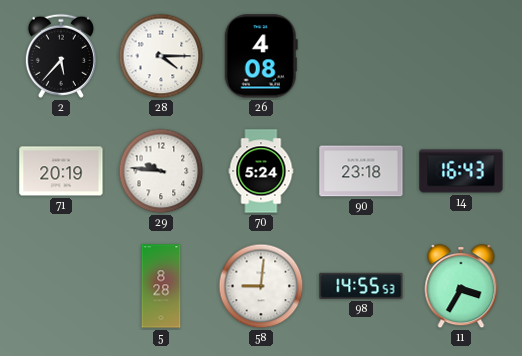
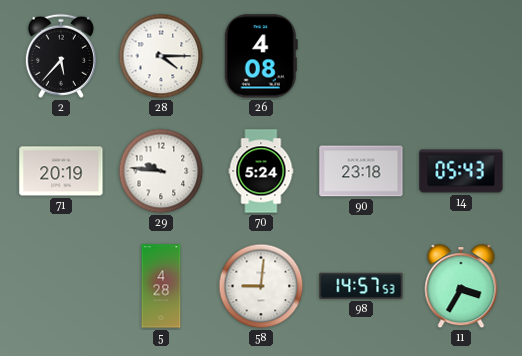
14: 16:43 -> 05:43
5: 8:28 -> 4:28
98: 14:55 -> 14:57
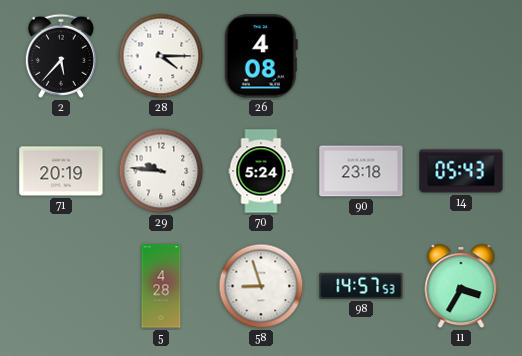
58: 9:01 -> 8:57
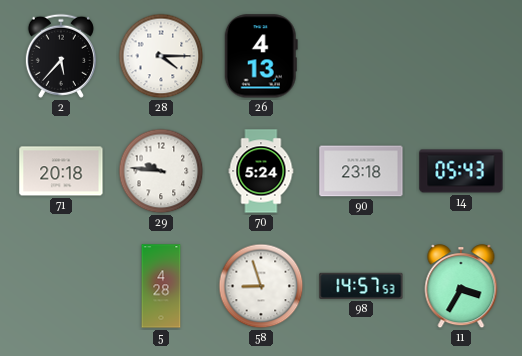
26: 4:08 -> 4:13
71: 20:19 -> 20:18
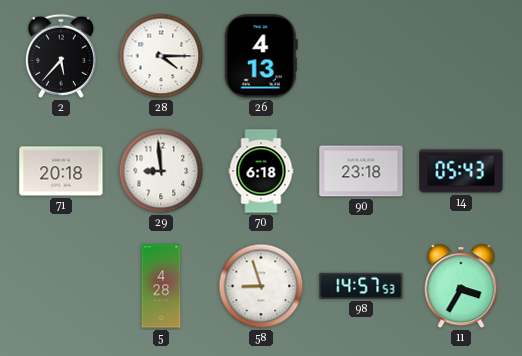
29: 9:46 -> 8:59
70: 5:24 -> 6:18
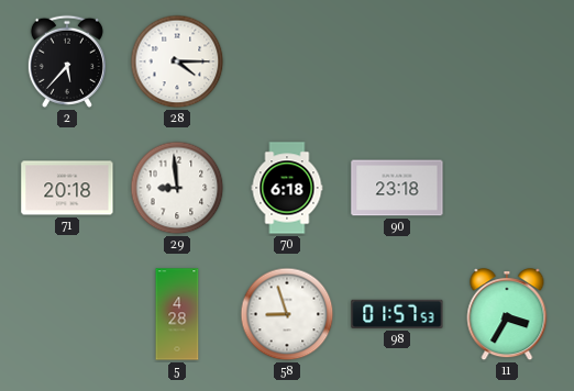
26: 4:13 -> none
14: 05:43 -> none
98: 14:57 -> 01:57
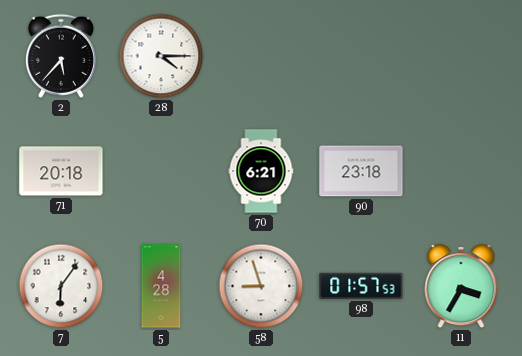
29: 8:59 -> none
70: 6:18 -> 6:21
7: none -> 6:06
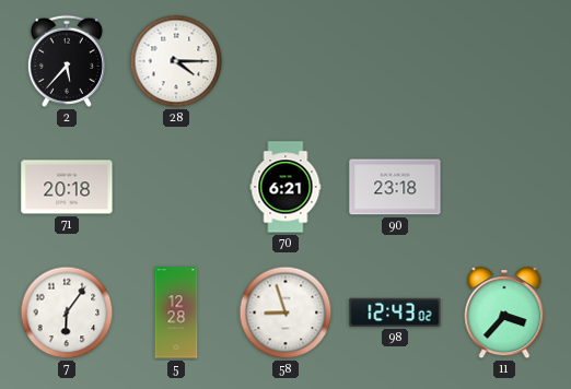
5: 4:28 -> 12:28
98: 01:57 -> 12:43
11: 3:35 -> 3:37
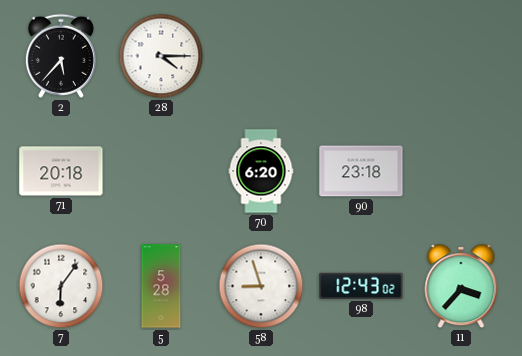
70: 6:21 -> 6:20
5: 12:28 -> 5:28
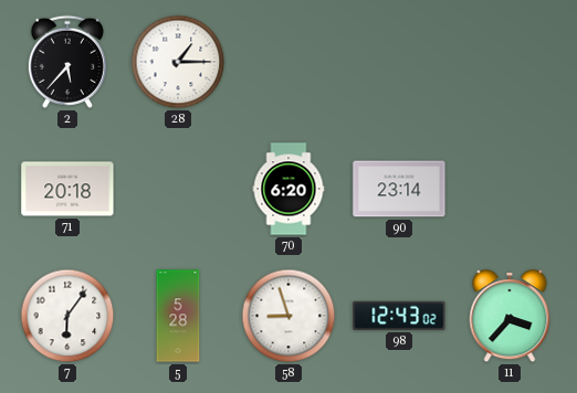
28: 4:15 -> 1:15
90: 23:18 -> 23:14
